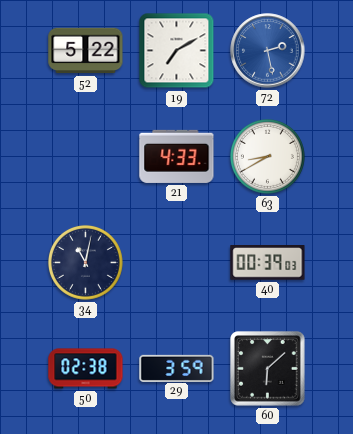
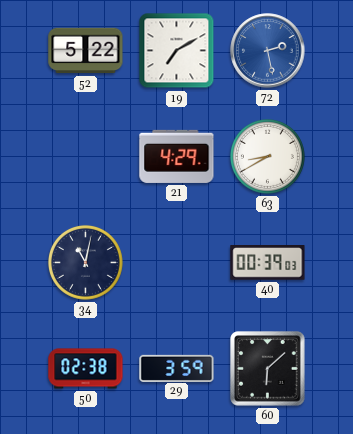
21: 4:33 -> 4:29
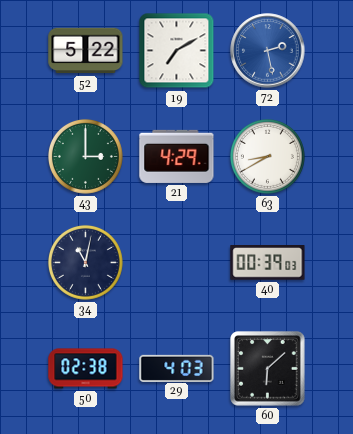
43: none -> 3:00
29: 3:59 -> 4:03
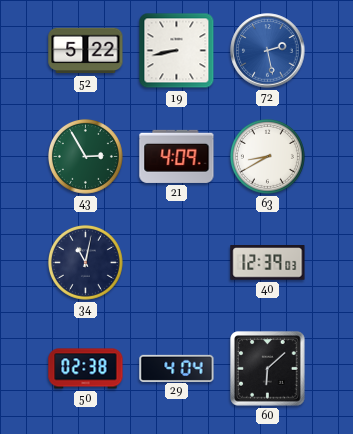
19: 7:10 -> 8:43
43: 3:00 -> 2:55
21: 4:29 -> 4:09
40: 00:39 -> 12:39
29: 4:03 -> 4:04
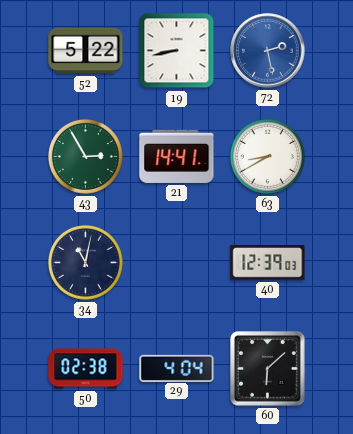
21: 4:09 -> 14:41
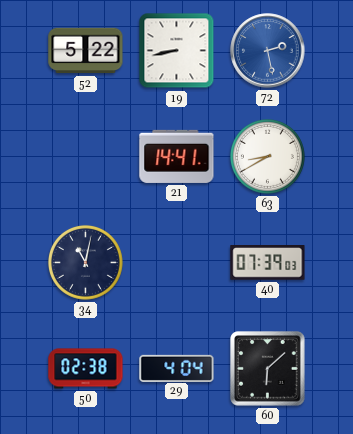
43: 2:55 -> none
40: 12:39 -> 07:39
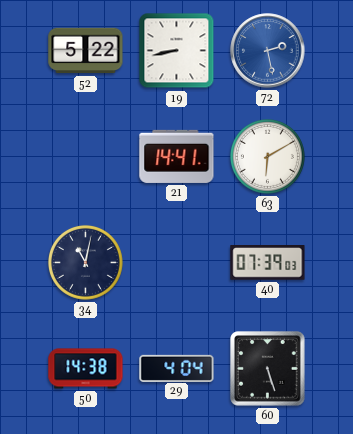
63: 8:40 -> 6:10
50: 02:38 -> 14:38
60: 6:08 -> 5:27
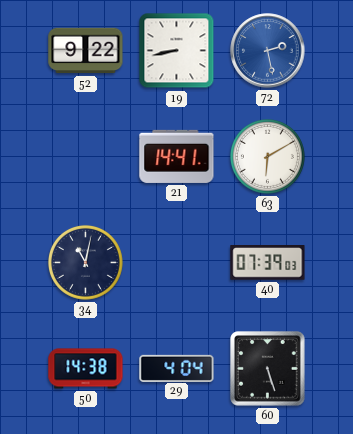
52: 5:22 -> 9:22
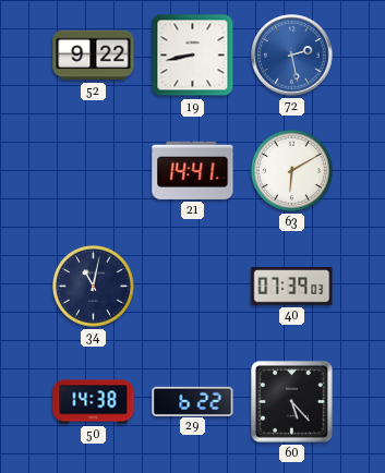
29: 4:04 -> 6:22
60: 5:27 -> 5:23
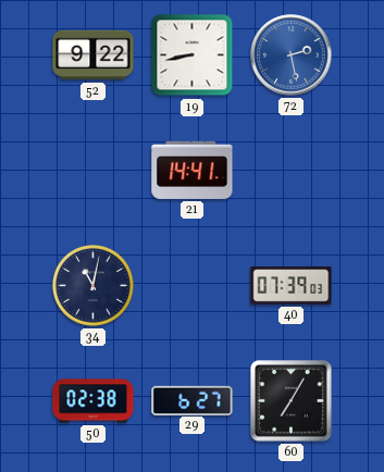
63: 6:10 -> none
50: 14:38 -> 02:38
29: 6:22 -> 6:27
60: 5:23 -> 7:05
